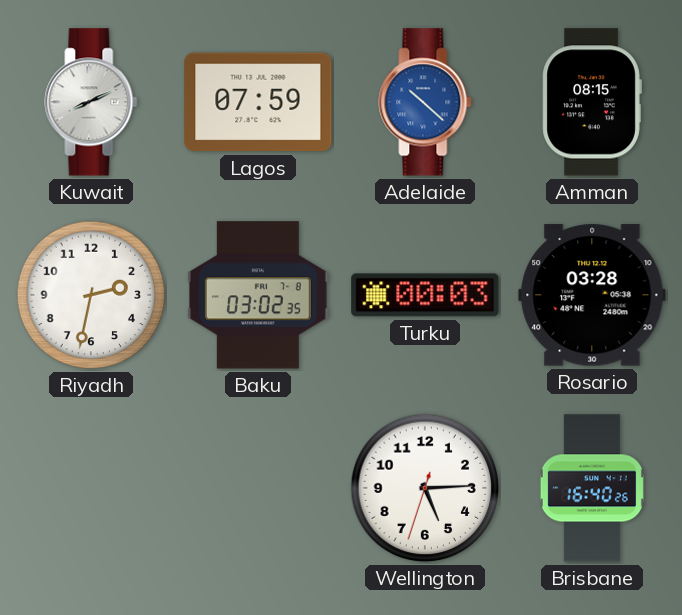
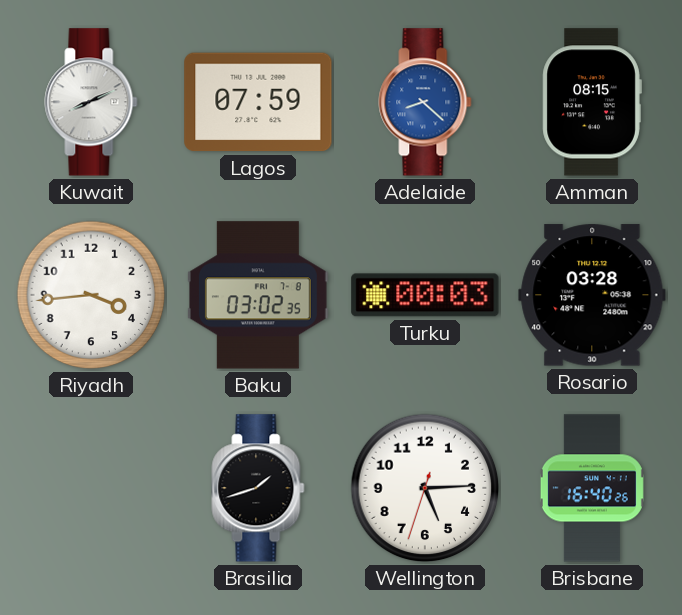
Adelaide: 10:22 -> 8:22
Riyadh: 2:32 -> 3:44
Brasilia: none -> 1:42
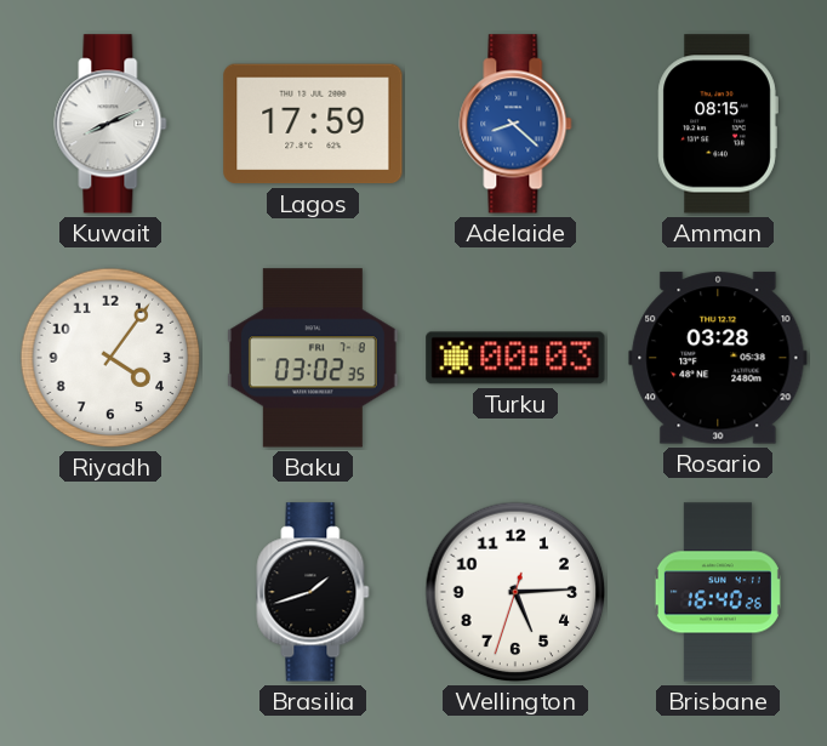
Lagos: 07:59 -> 17:59
Riyadh: 3:44 -> 4:06
